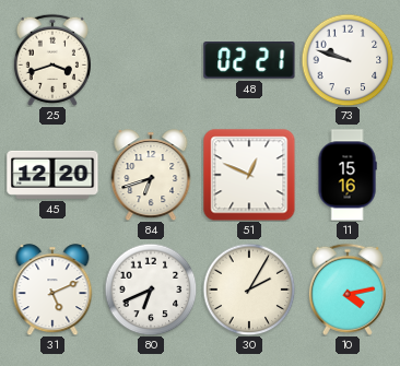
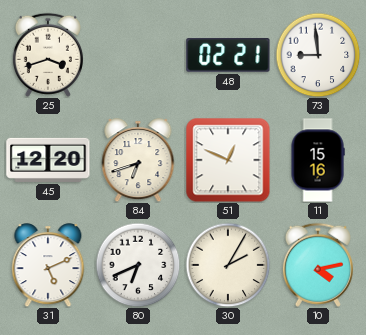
73: 9:48 -> 8:59
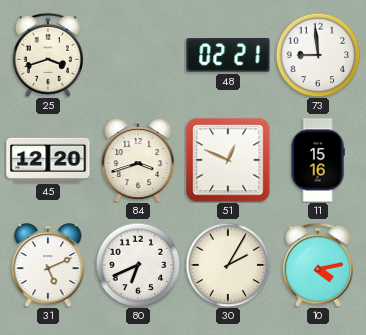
84: 6:42 -> 3:42
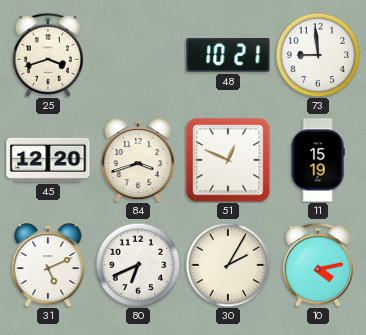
48: 02:21 -> 10:21
11: 15:16 -> 15:19
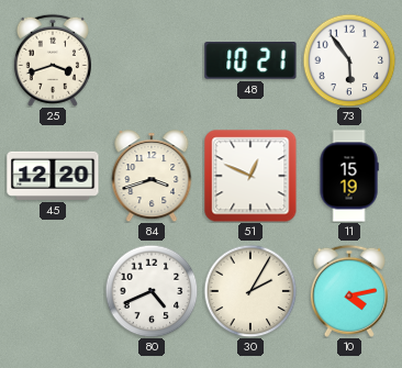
73: 8:59 -> 5:54
31: 5:11 -> none
80: 6:41 -> 4:41
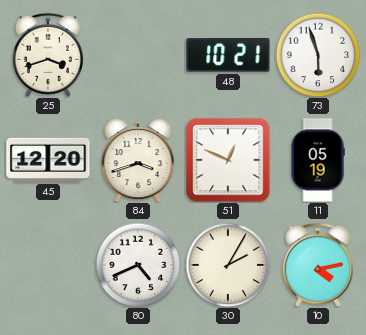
73: 5:54 -> 5:57
11: 15:19 -> 05:19
